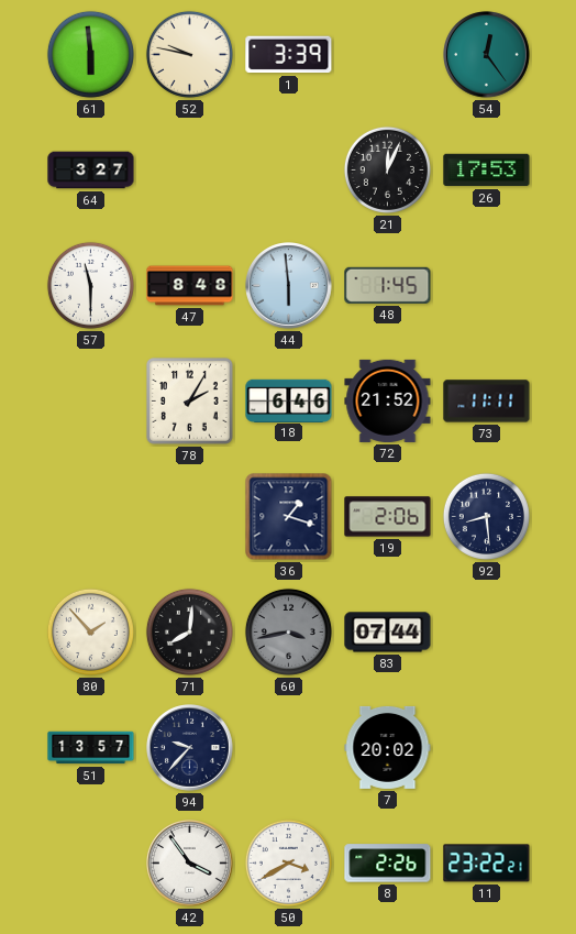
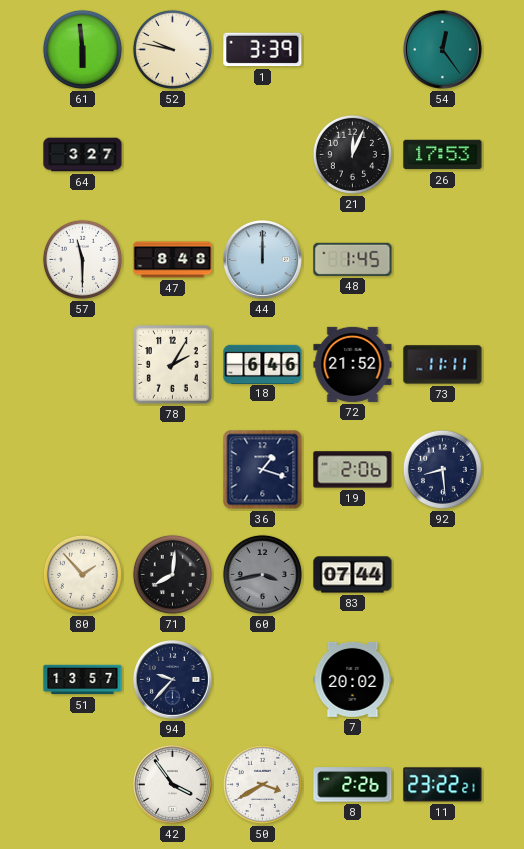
44: 5:59 -> 12:00
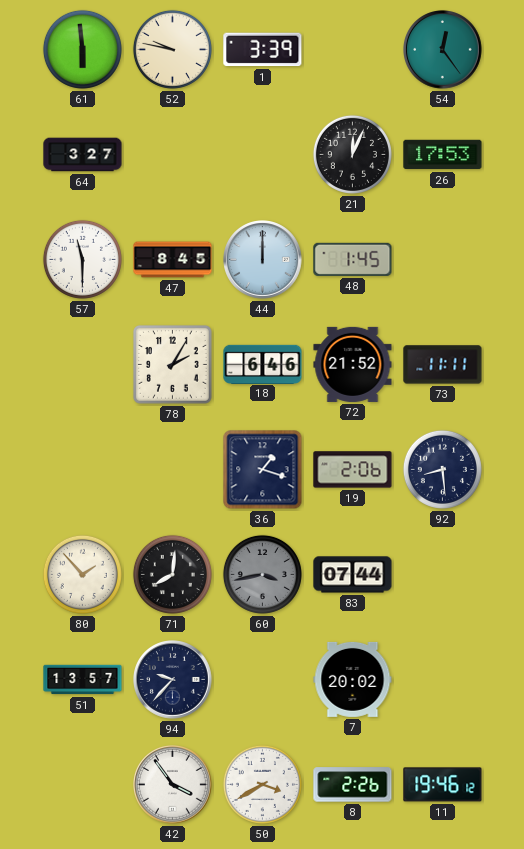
47: 8:48 -> 8:45
11: 23:22 -> 19:46
